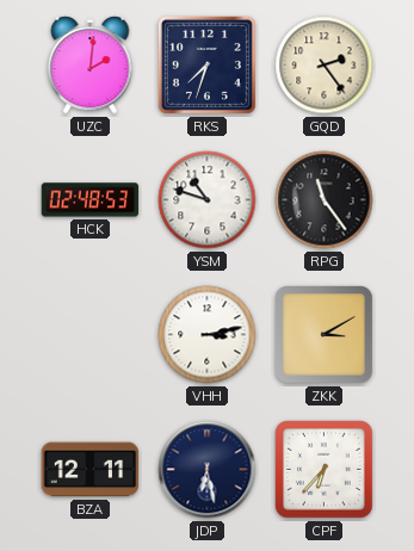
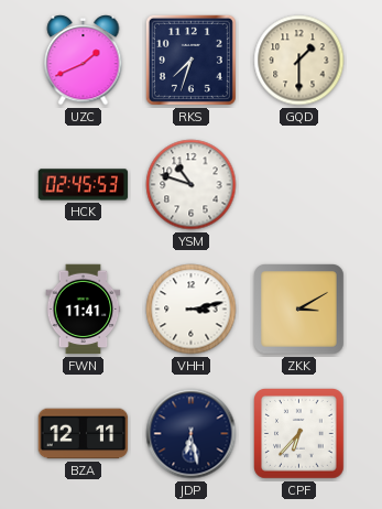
UZC: 2:01 -> 1:41
GQD: 2:24 -> 1:30
HCK: 02:48 -> 02:45
RPG: 11:24 -> none
FWN: none -> 11:41
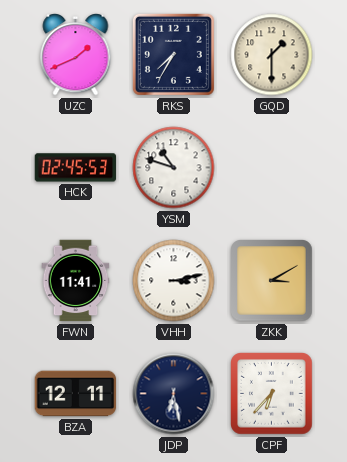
RKS: 7:33 -> 7:35
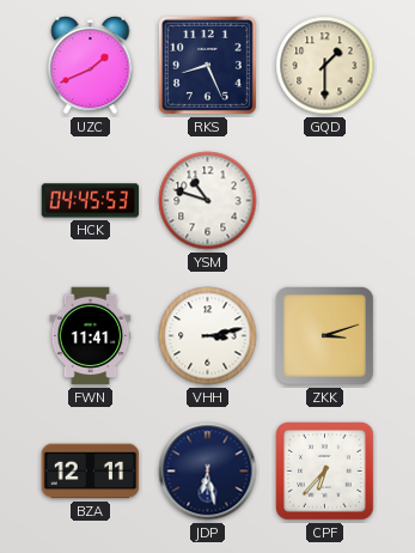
RKS: 7:35 -> 8:26
HCK: 02:45 -> 04:45
ZKK: 3:10 -> 3:12
